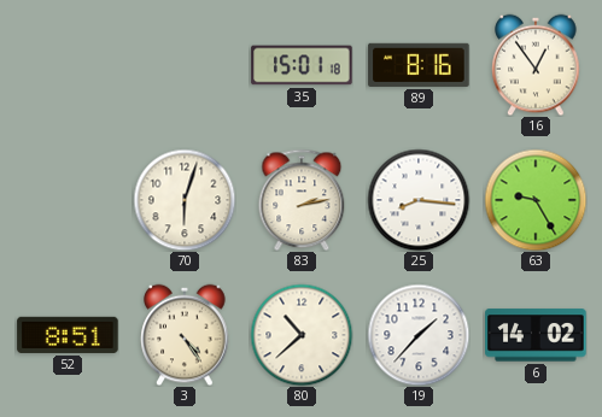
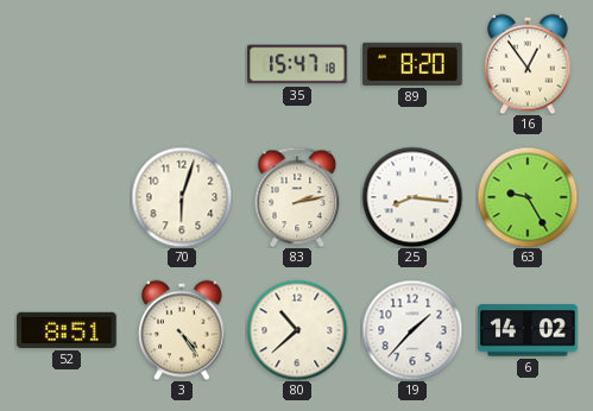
35: 15:01 -> 15:47
89: 8:16 -> 8:20
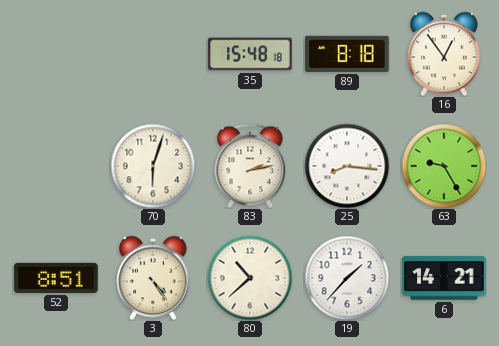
35: 15:47 -> 15:48
89: 8:20 -> 8:18
6: 14:02 -> 14:21
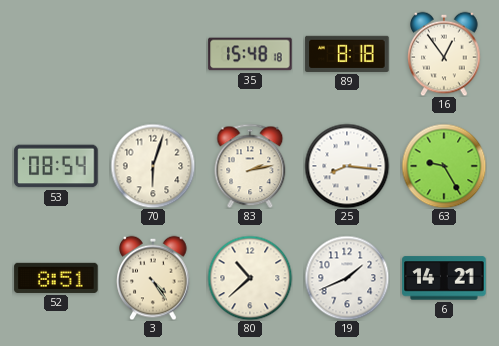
53: none -> 08:54
19: 1:37 -> 1:41
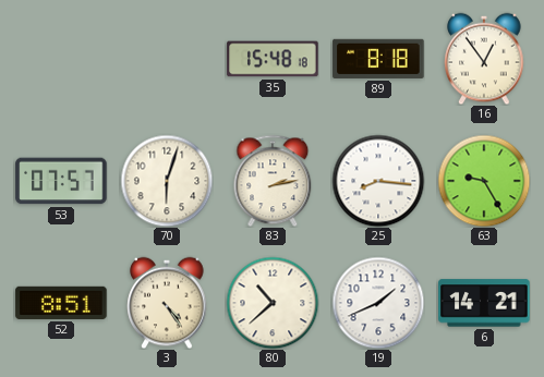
53: 08:54 -> 07:57
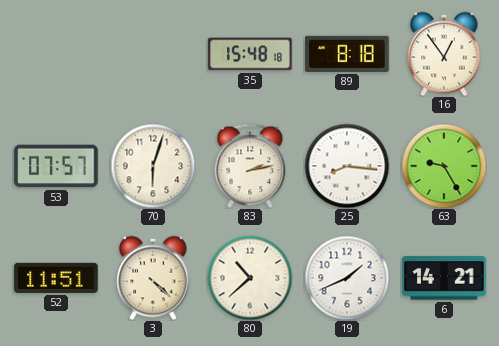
52: 8:51 -> 11:51
3: 4:24 -> 4:22
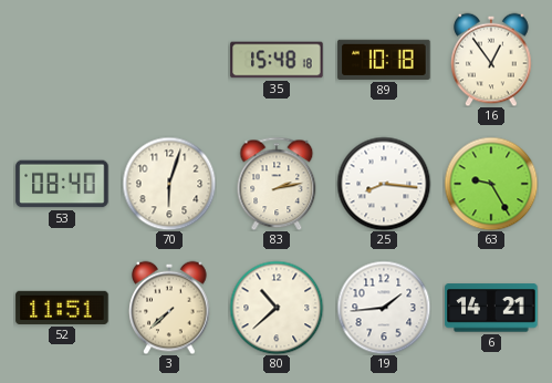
89: 8:18 -> 10:18
53: 07:57 -> 08:40
3: 4:22 -> 7:38
19: 1:41 -> 1:44
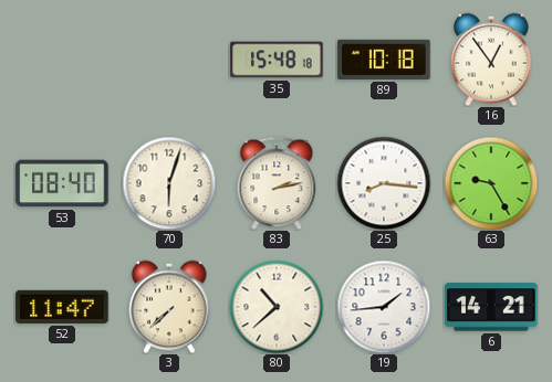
52: 11:51 -> 11:47
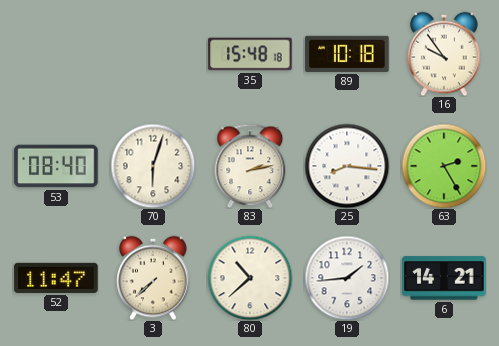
16: 12:54 -> 9:54
63: 9:25 -> 2:25
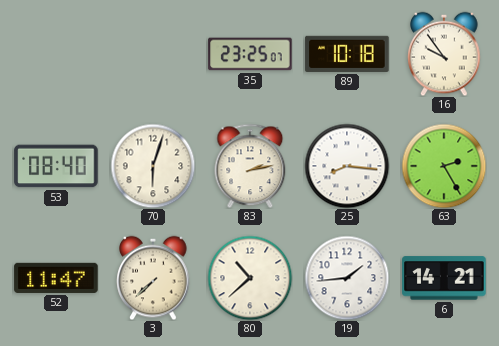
35: 15:48 -> 23:25
